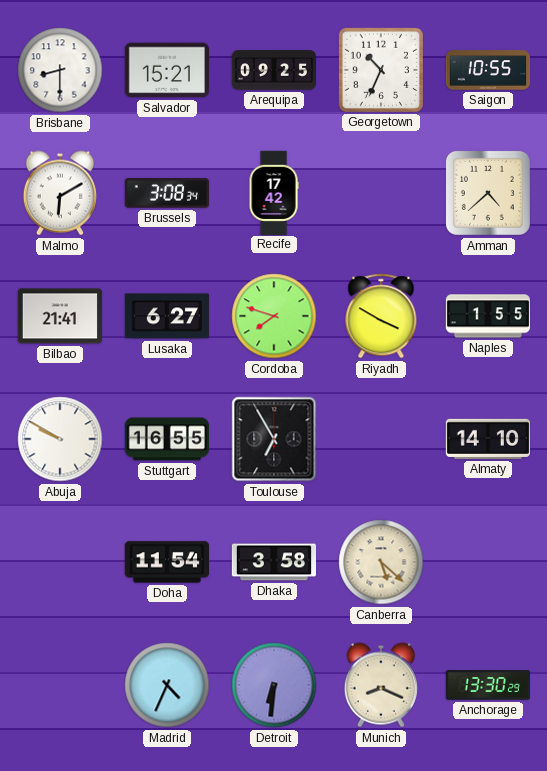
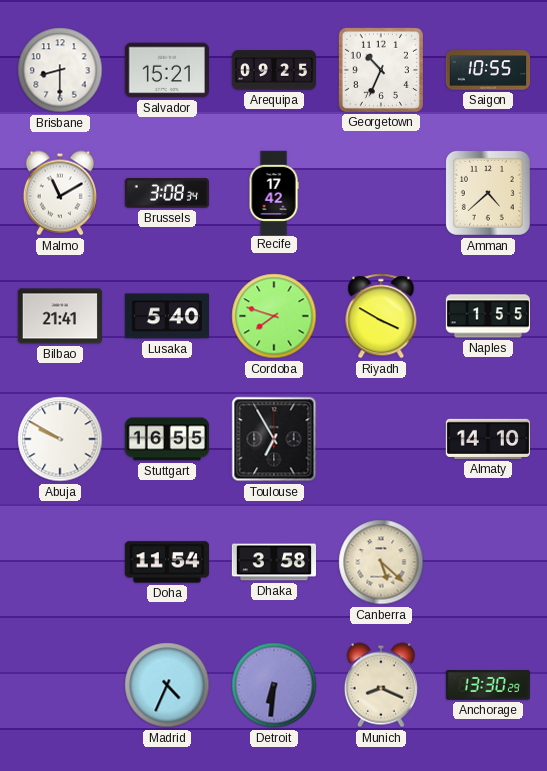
Malmo: 6:10 -> 11:10
Lusaka: 6:27 -> 5:40
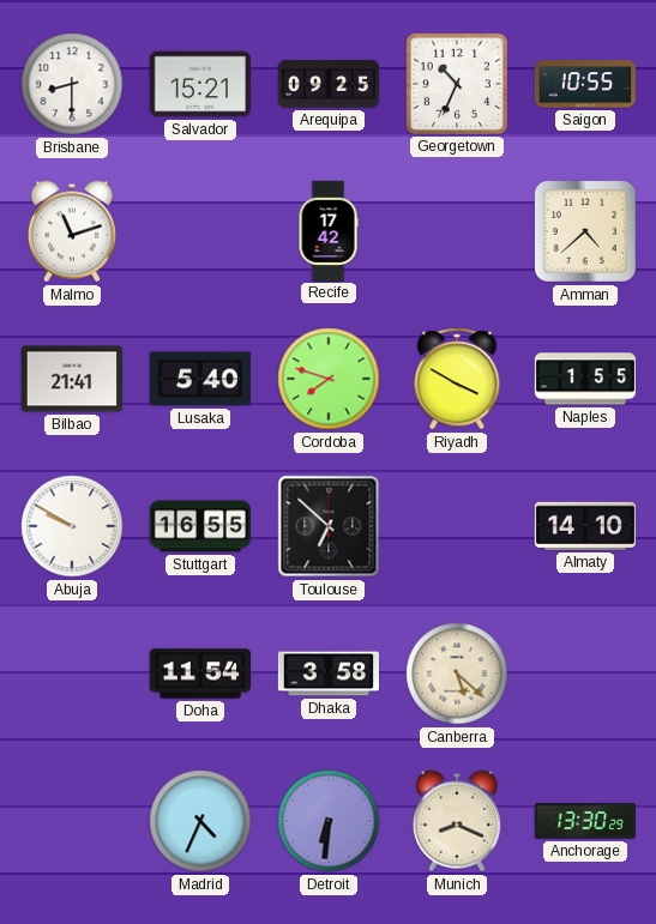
Malmo: 11:10 -> 11:12
Brussels: 3:08 -> none
Toulouse: 6:55 -> 6:52
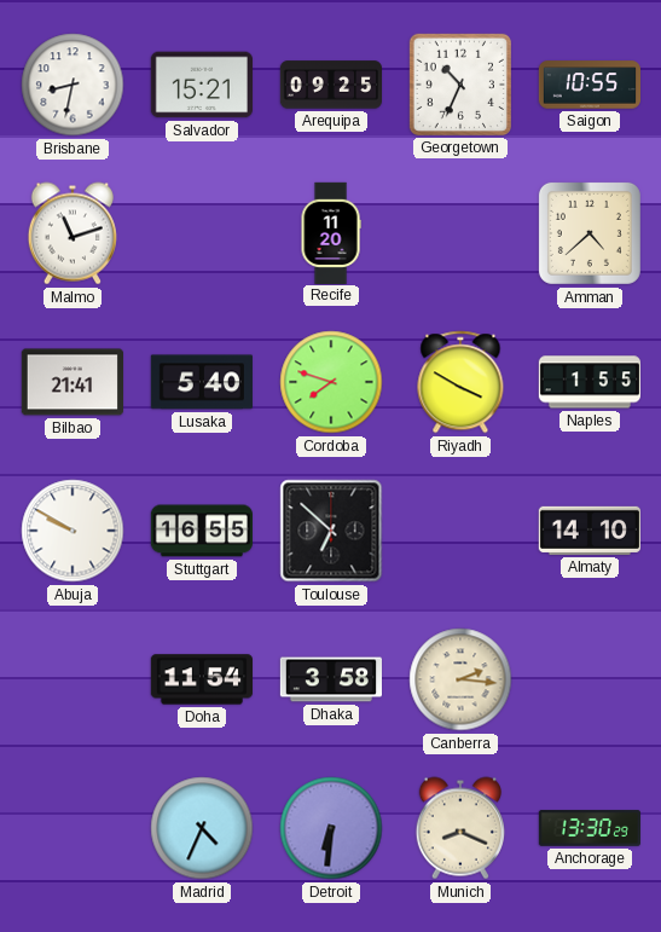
Brisbane: 8:30 -> 8:32
Recife: 17:42 -> 11:20
Canberra: 5:22 -> 2:16
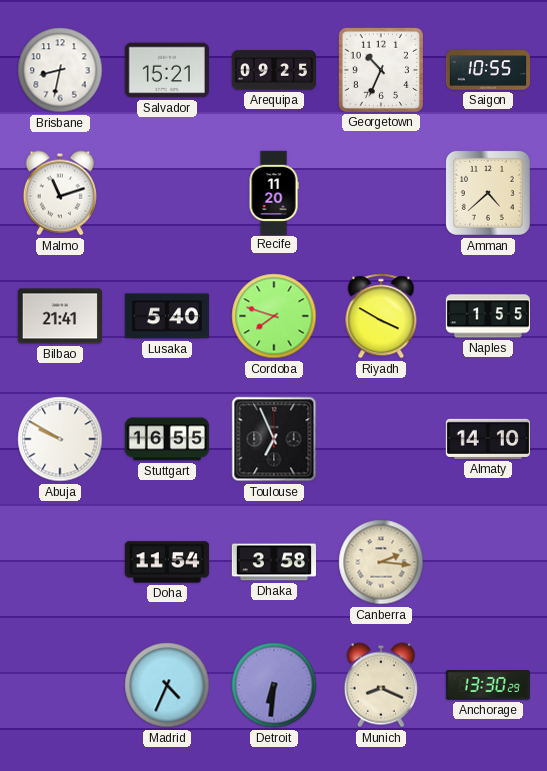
Toulouse: 6:52 -> 6:56
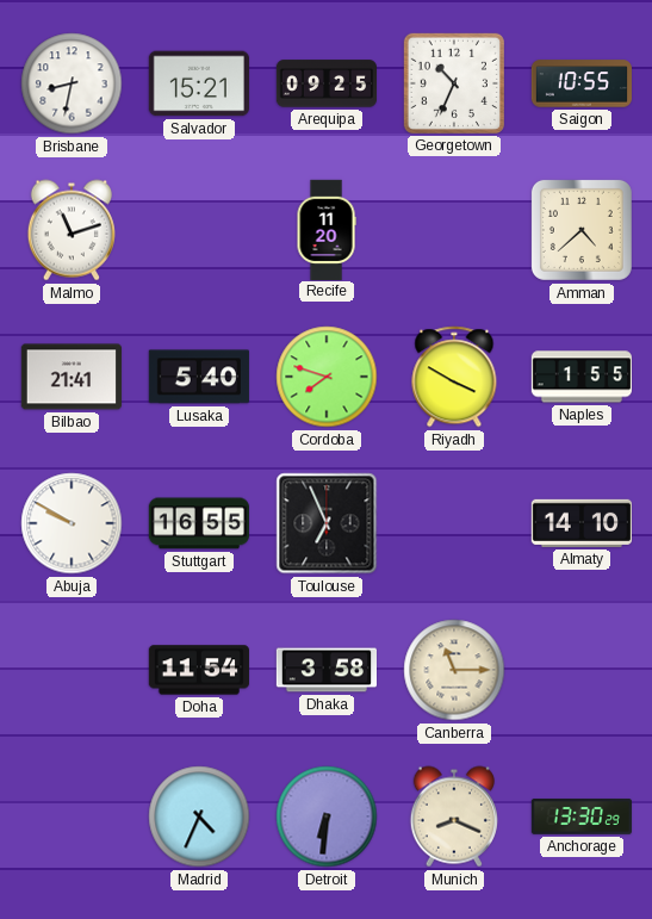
Canberra: 2:16 -> 11:15
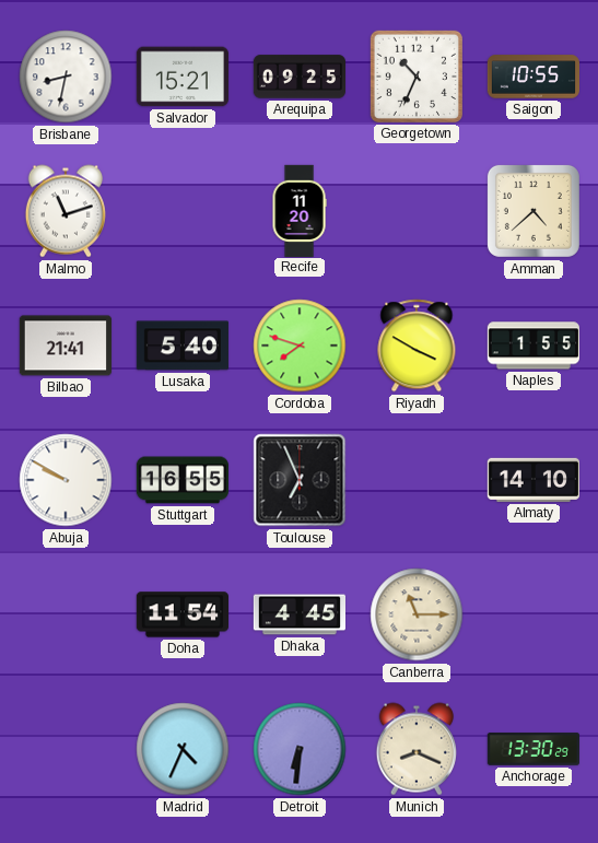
Dhaka: 3:58 -> 4:45
